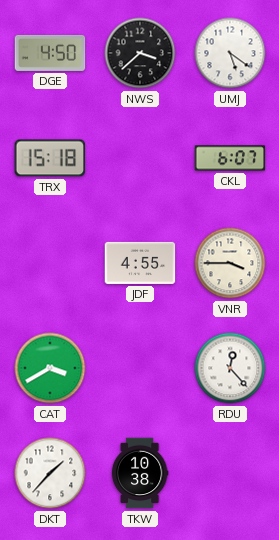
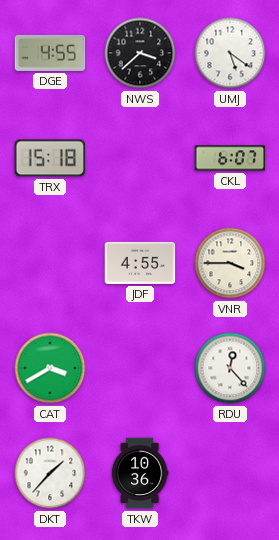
DGE: 4:50 -> 4:55
TKW: 10:38 -> 10:36
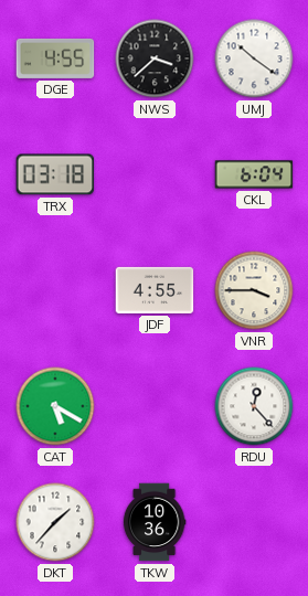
UMJ: 5:21 -> 10:21
TRX: 15:18 -> 03:18
CKL: 6:07 -> 6:04
CAT: 3:40 -> 5:20
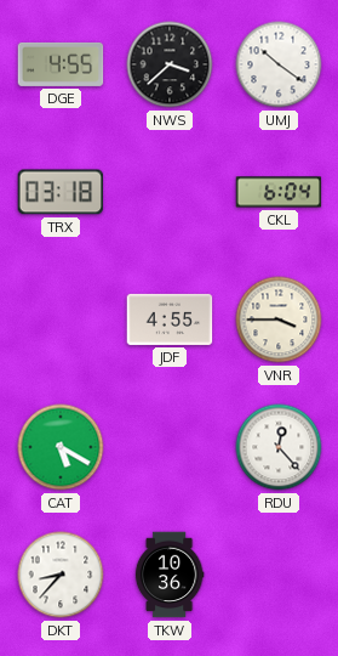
DKT: 1:37 -> 8:37
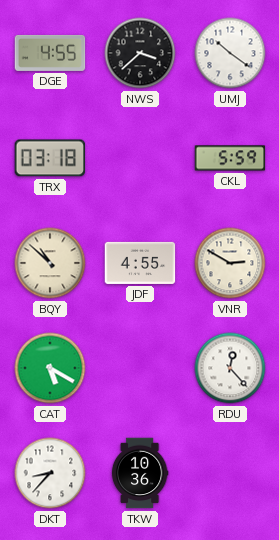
CKL: 6:04 -> 5:59
BQY: none -> 10:52
VNR: 3:45 -> 2:50
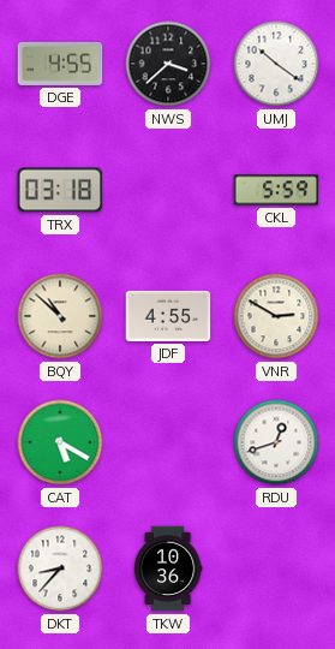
RDU: 12:23 -> 12:42
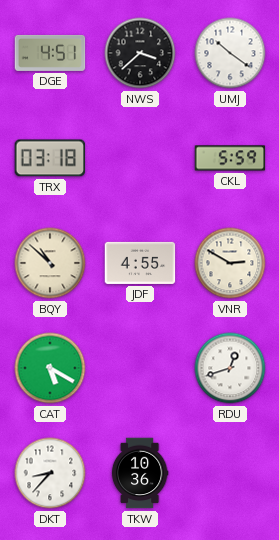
DGE: 4:55 -> 4:51
